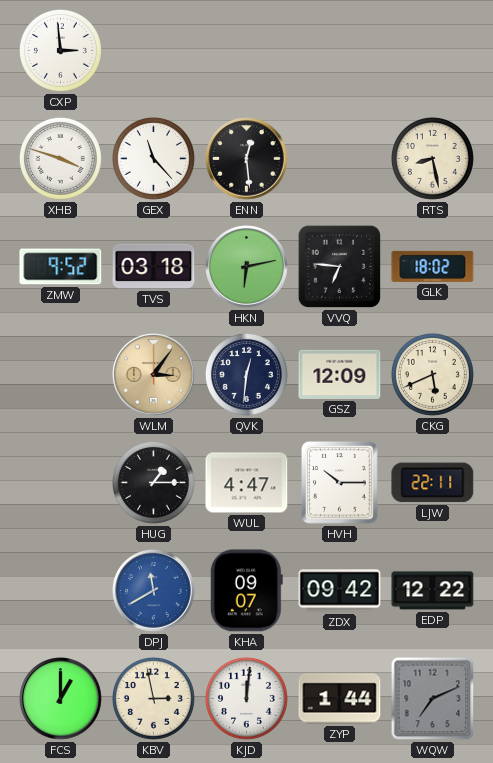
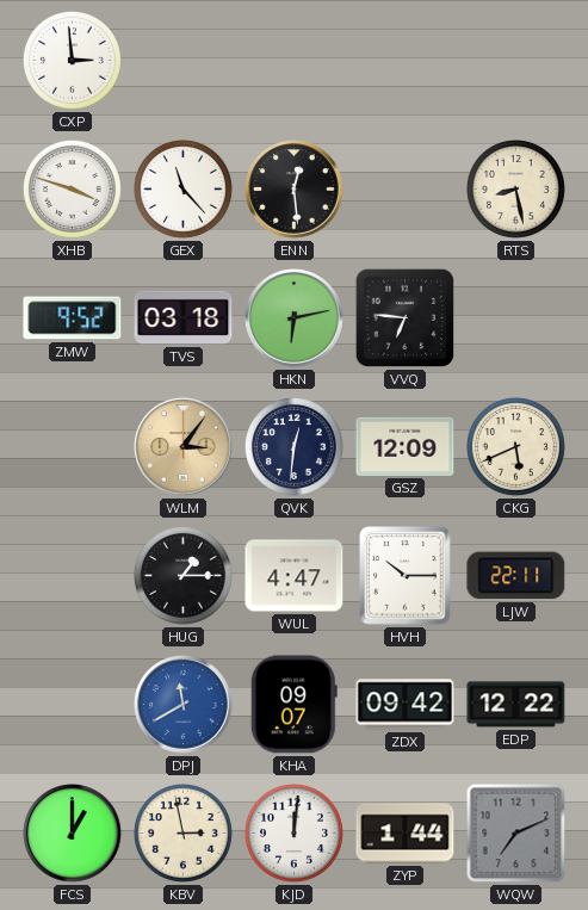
GLK: 18:02 -> none
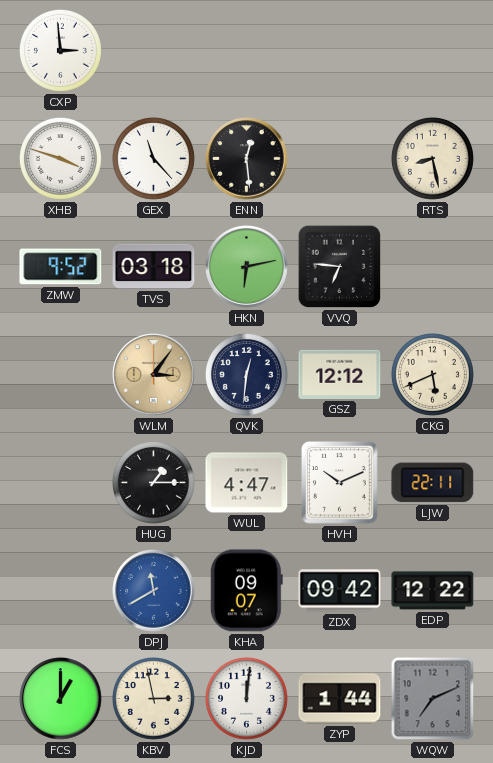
GSZ: 12:09 -> 12:12
HVH: 10:15 -> 10:11
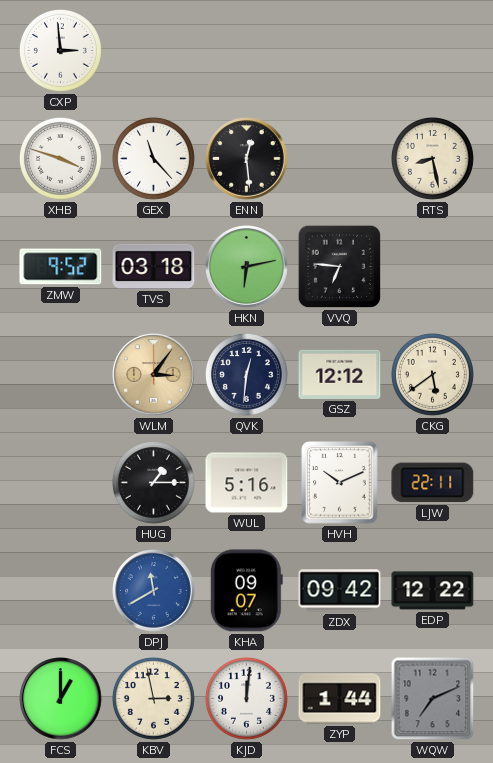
CKG: 5:41 -> 5:39
WUL: 4:47 -> 5:16
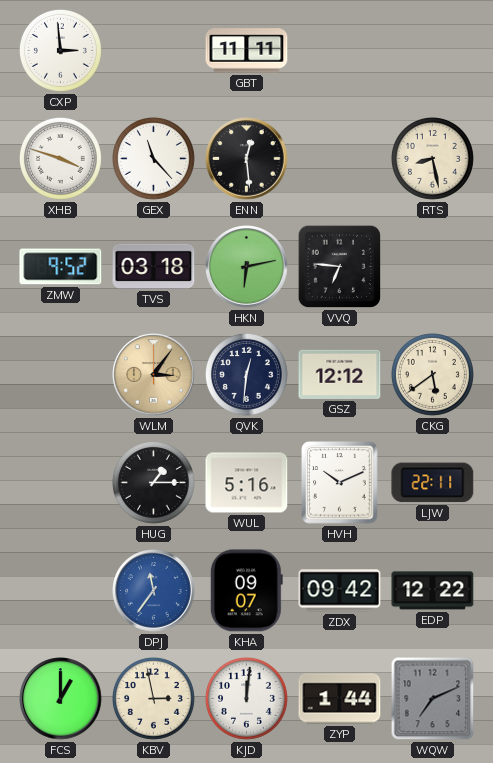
GBT: none -> 11:11
DPJ: 11:40 -> 11:36
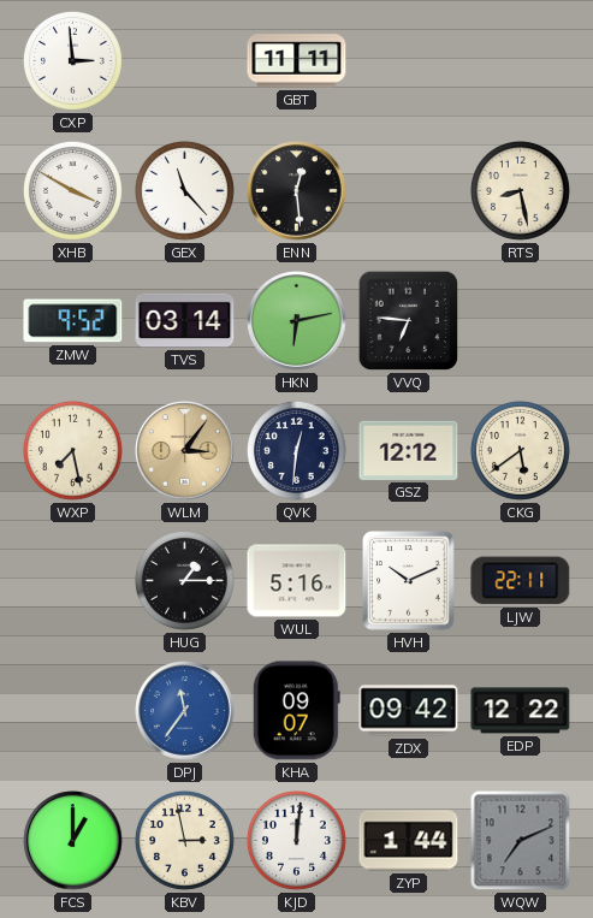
XHB: 3:48 -> 3:50
TVS: 03:18 -> 03:14
WXP: none -> 7:28
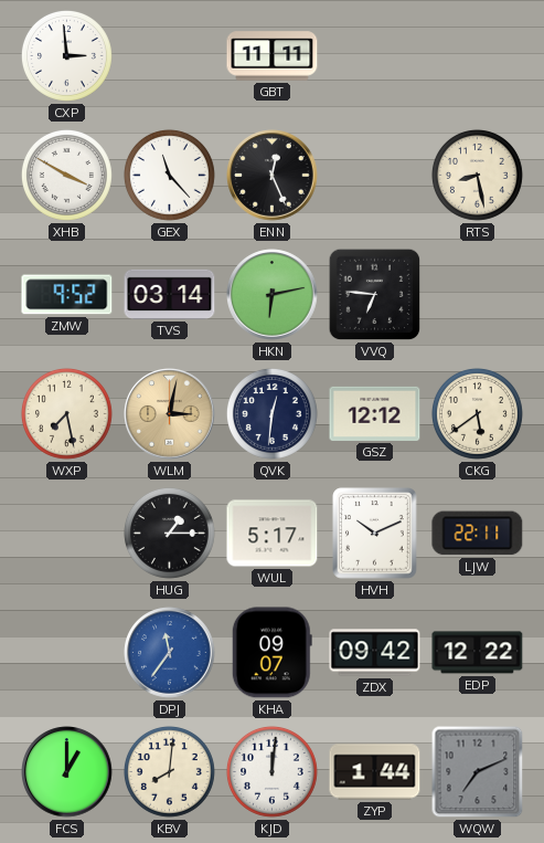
ENN: 12:29 -> 12:26
WLM: 3:06 -> 3:02
WUL: 5:16 -> 5:17
KBV: 2:58 -> 8:01
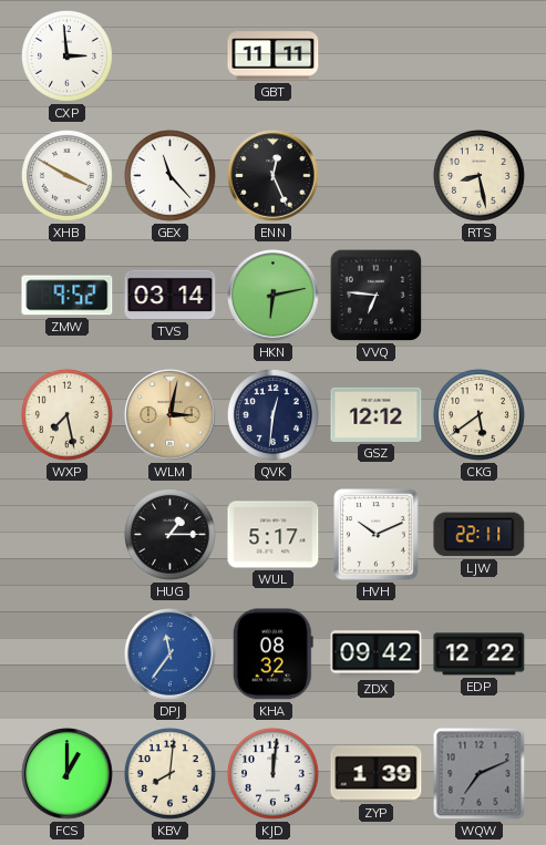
KHA: 09:07 -> 08:32
ZYP: 1:44 -> 1:39
